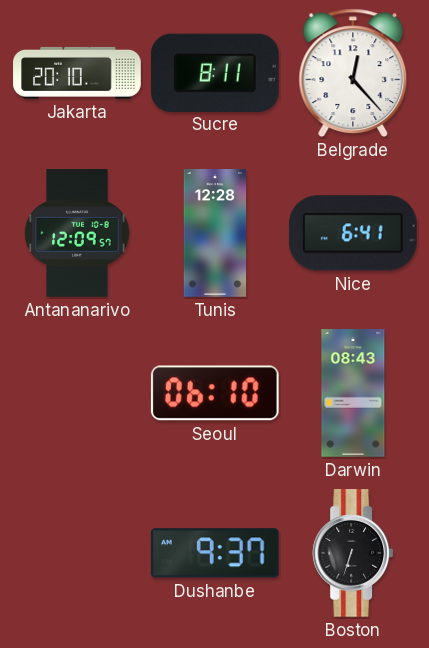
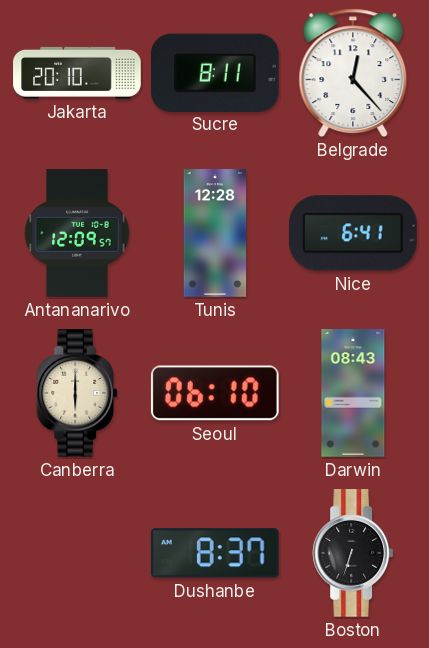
Canberra: none -> 6:00
Dushanbe: 9:37 -> 8:37
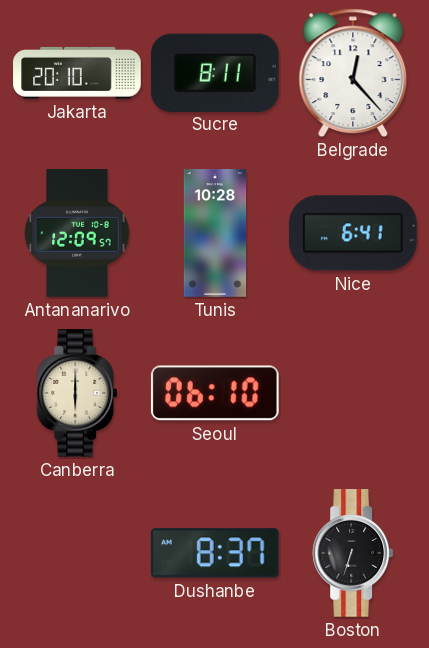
Tunis: 12:28 -> 10:28
Darwin: 08:43 -> none
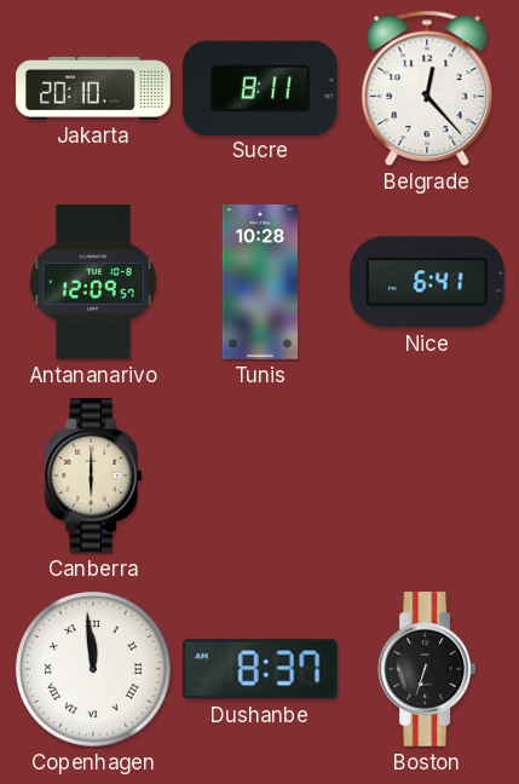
Seoul: 06:10 -> none
Copenhagen: none -> 11:59
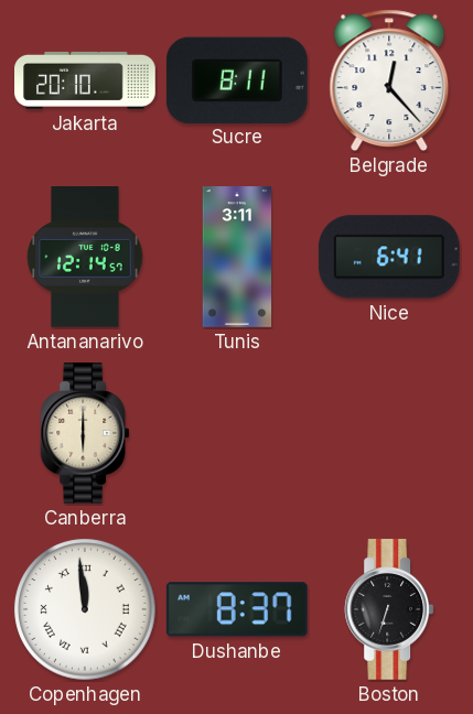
Antananarivo: 12:09 -> 12:14
Tunis: 10:28 -> 3:11
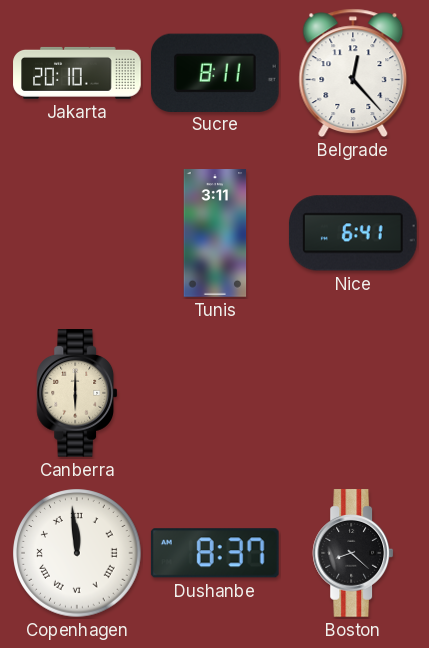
Antananarivo: 12:14 -> none
Boston: 6:33 -> 8:22
